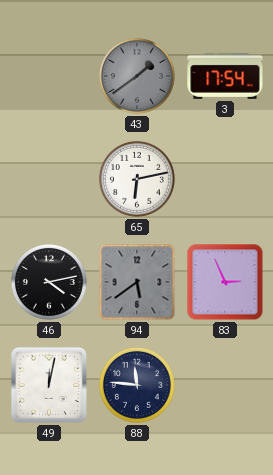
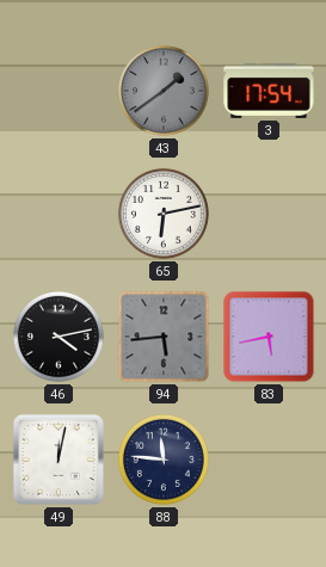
94: 5:39 -> 5:44
83: 2:56 -> 5:43
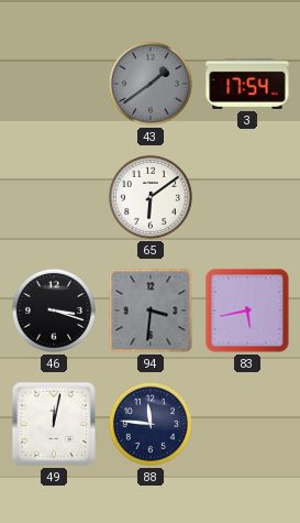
65: 6:13 -> 6:09
46: 4:13 -> 3:18
94: 5:44 -> 3:31
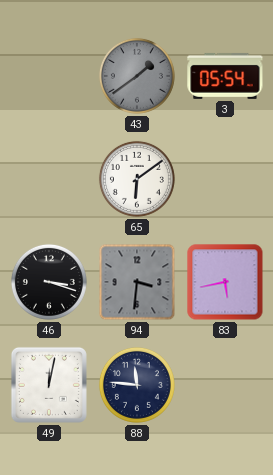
3: 17:54 -> 05:54
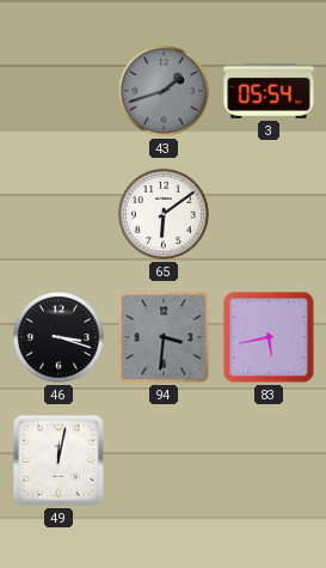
43: 1:39 -> 1:42
88: 11:46 -> none
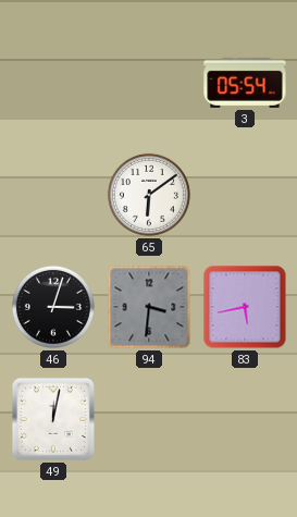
43: 1:42 -> none
46: 3:18 -> 3:03
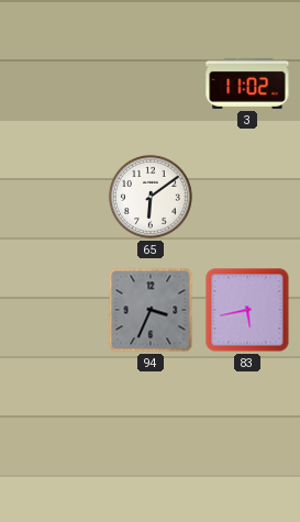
3: 05:54 -> 11:02
46: 3:03 -> none
94: 3:31 -> 3:34
49: 12:02 -> none
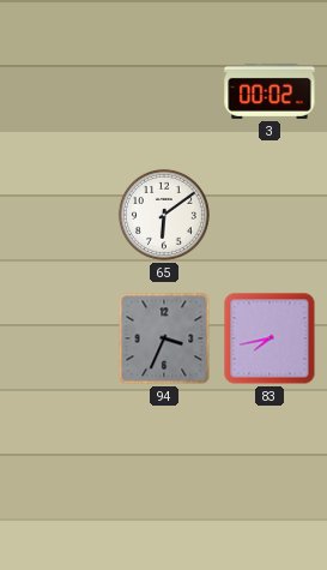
3: 11:02 -> 00:02
83: 5:43 -> 7:43
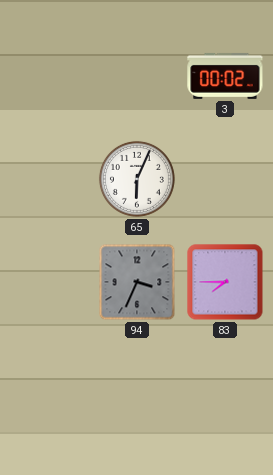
65: 6:09 -> 6:04
83: 7:43 -> 7:45
